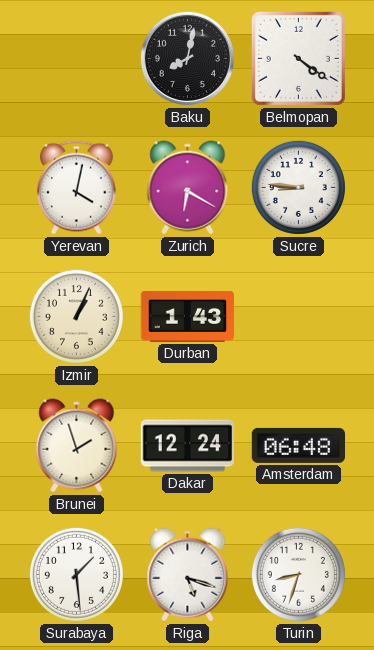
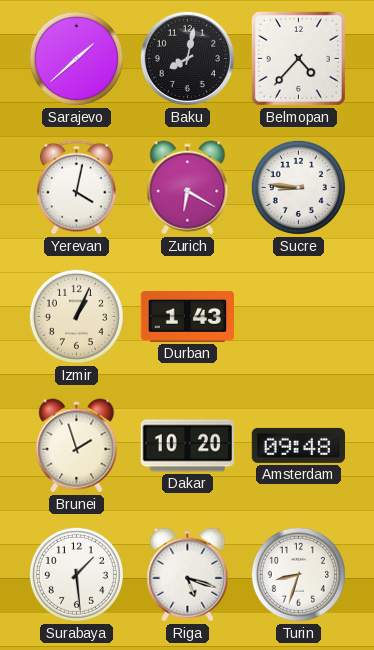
Sarajevo: none -> 1:38
Belmopan: 4:21 -> 4:37
Dakar: 12:24 -> 10:20
Amsterdam: 06:48 -> 09:48
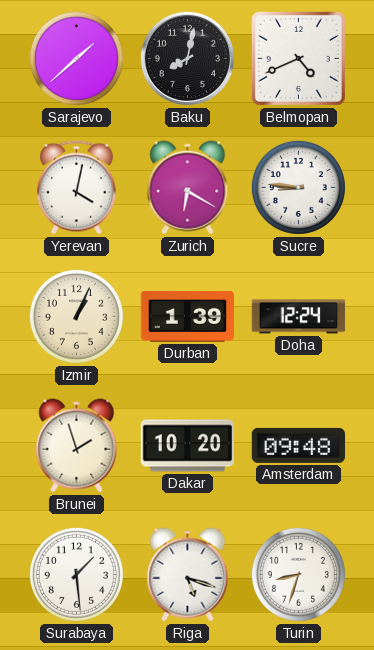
Belmopan: 4:37 -> 4:41
Durban: 1:43 -> 1:39
Doha: none -> 12:24
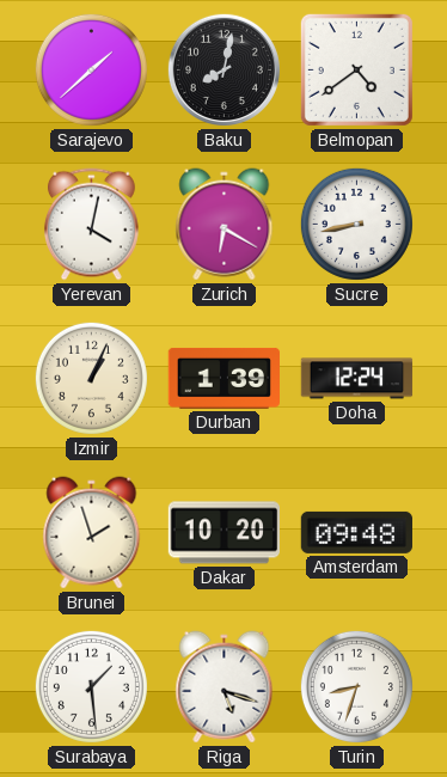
Belmopan: 4:41 -> 4:39
Sucre: 8:46 -> 8:43
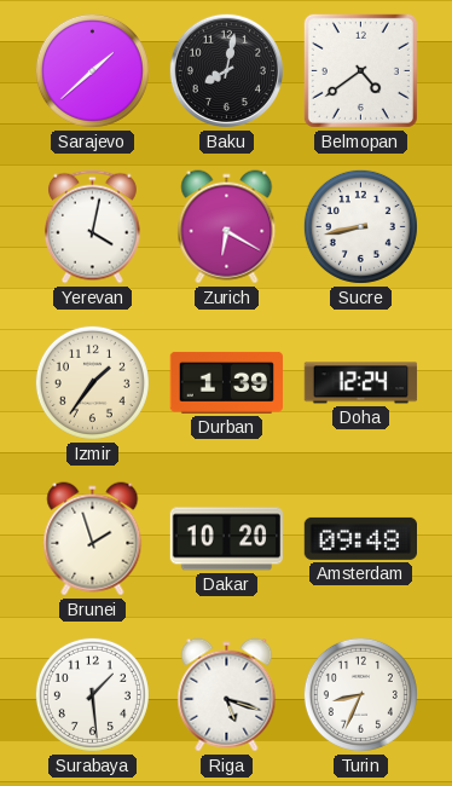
Izmir: 1:04 -> 1:36
Turin: 8:33 -> 8:34
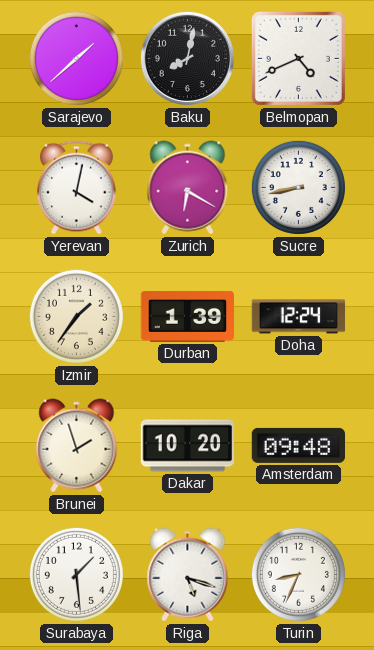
Belmopan: 4:39 -> 4:41
